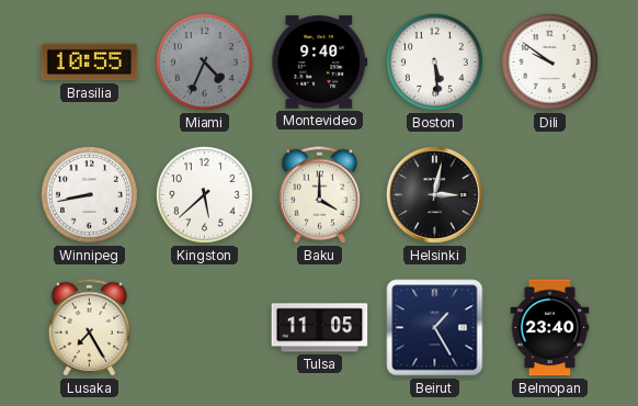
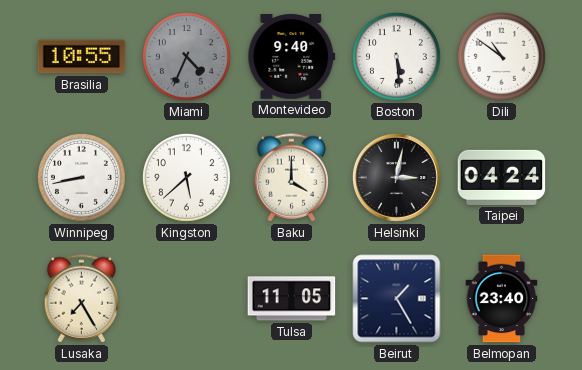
Dili: 9:51 -> 10:51
Taipei: none -> 04:24
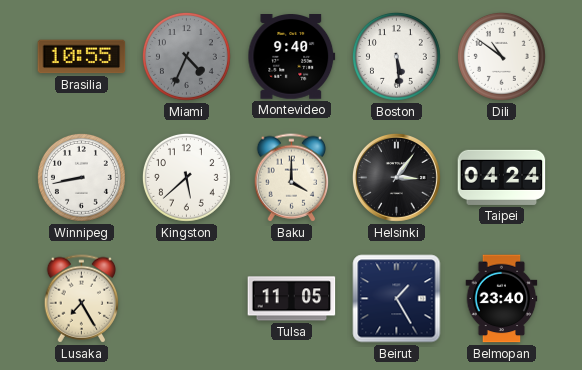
Helsinki: 3:02 -> 3:06
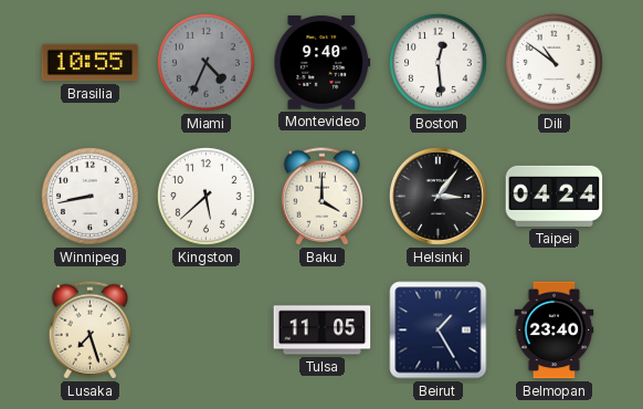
Boston: 5:29 -> 12:29
Lusaka: 7:25 -> 7:27
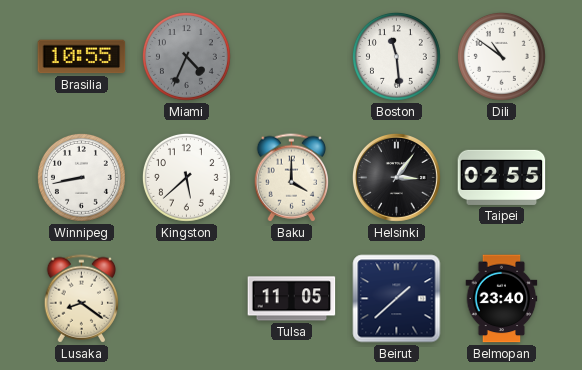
Montevideo: 9:40 -> none
Boston: 12:29 -> 11:29
Taipei: 04:24 -> 02:55
Lusaka: 7:27 -> 8:21
Beirut: 1:25 -> 1:38
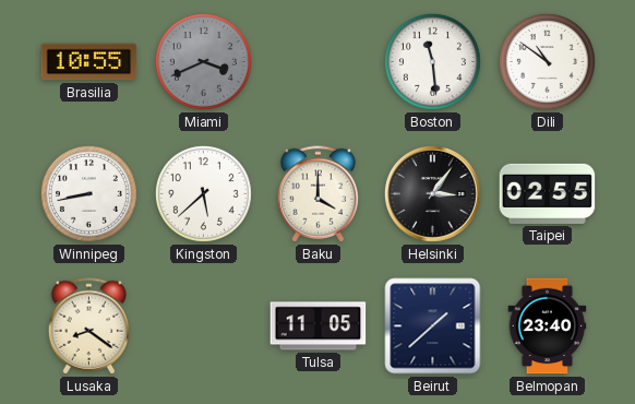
Miami: 4:34 -> 3:41
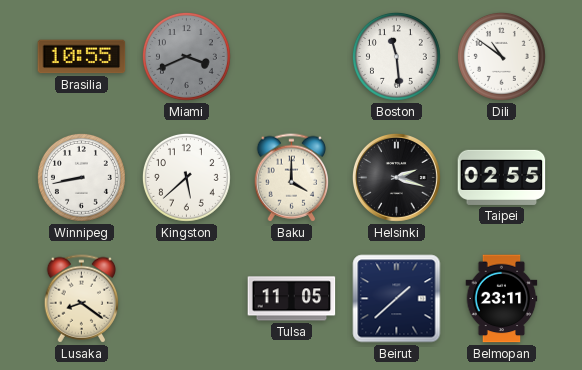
Helsinki: 3:06 -> 2:18
Belmopan: 23:40 -> 23:11
